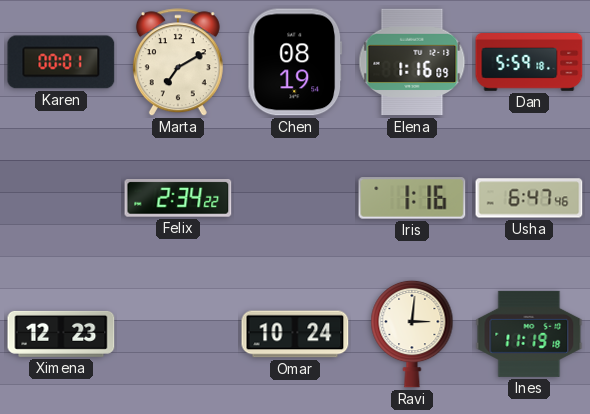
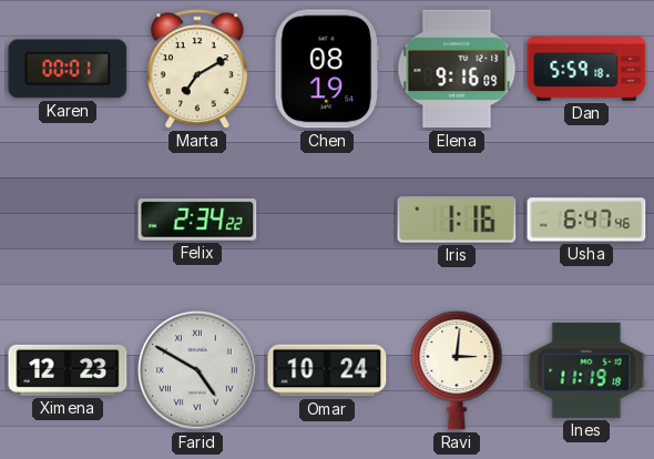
Elena: 1:16 -> 9:16
Farid: none -> 4:50
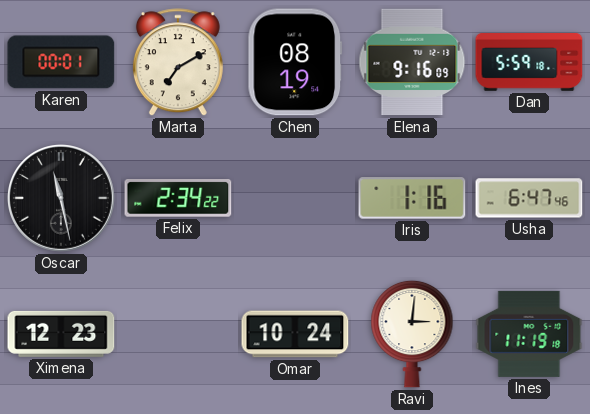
Oscar: none -> 11:28
Farid: 4:50 -> none
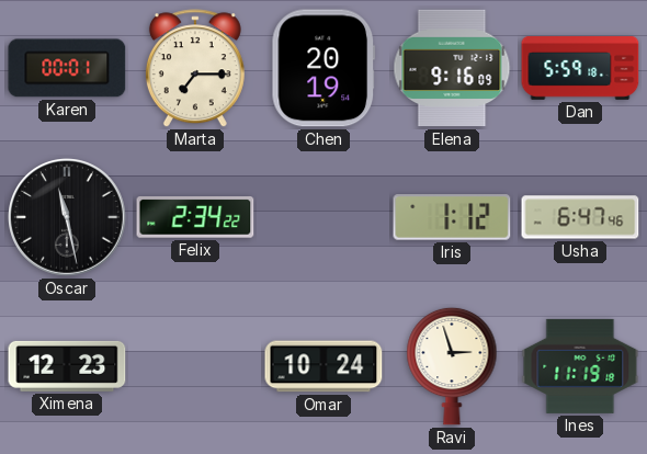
Marta: 7:10 -> 7:15
Chen: 08:19 -> 20:19
Iris: 1:16 -> 1:12
Ravi: 3:01 -> 2:57
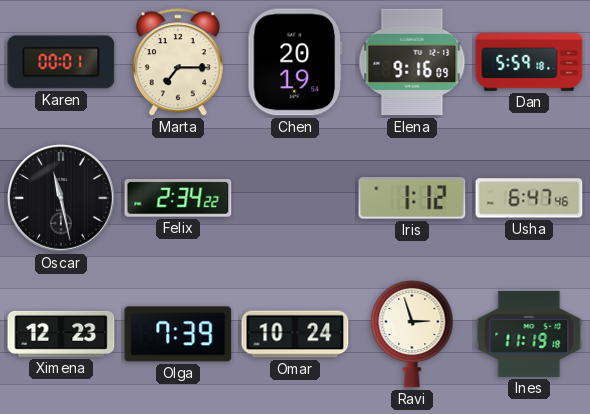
Olga: none -> 7:39
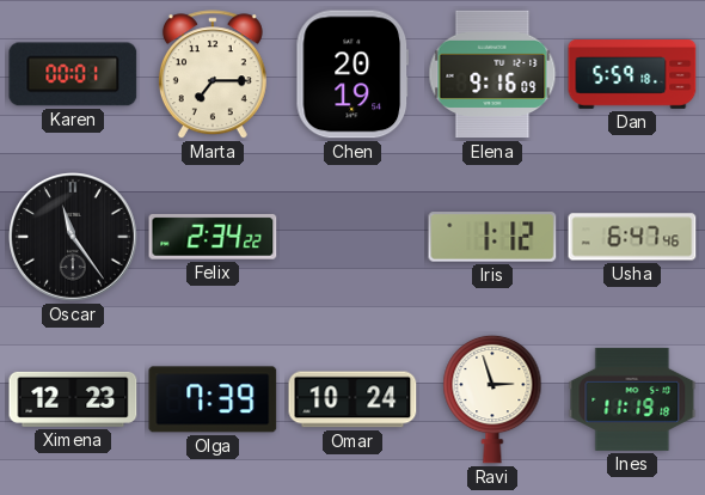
Oscar: 11:28 -> 11:24
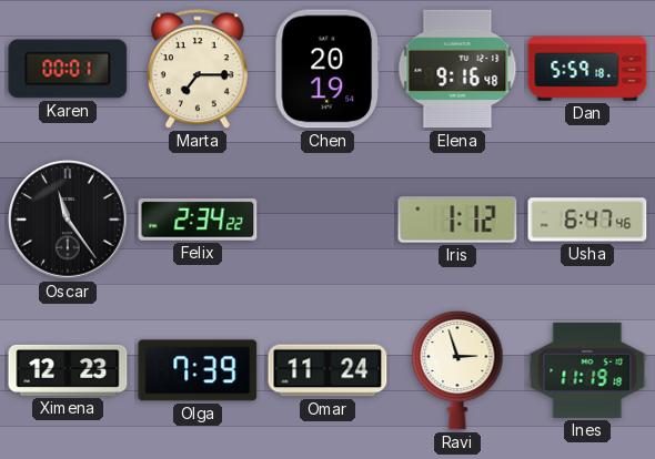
Elena: 9:16:09 -> 9:16:48
Omar: 10:24 -> 11:24
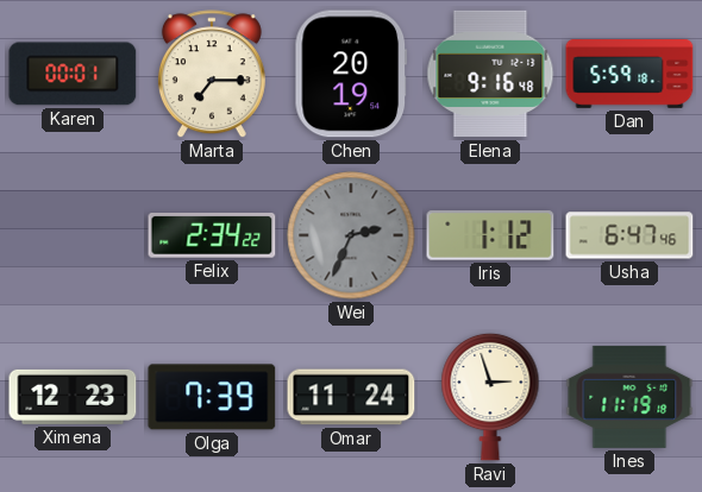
Oscar: 11:24 -> none
Wei: none -> 2:34
